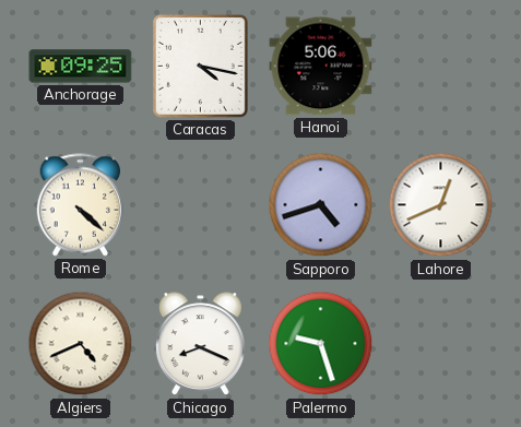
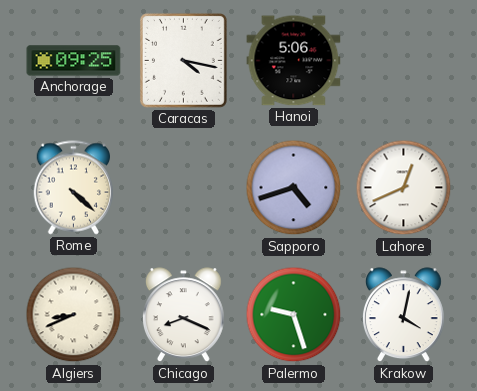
Algiers: 4:41 -> 8:41
Krakow: none -> 4:02
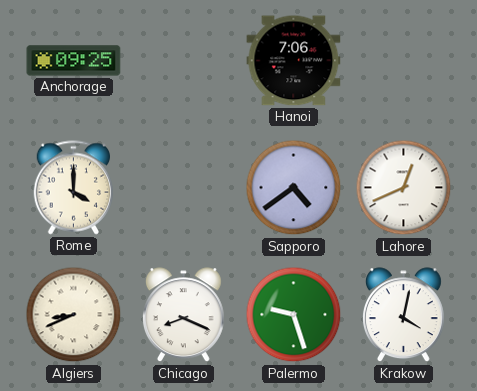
Caracas: 4:17 -> none
Hanoi: 5:06 -> 7:06
Rome: 4:22 -> 4:00
Sapporo: 4:42 -> 4:39
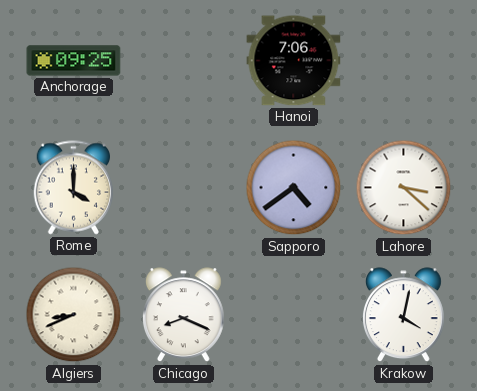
Lahore: 12:41 -> 3:22
Palermo: 9:27 -> none
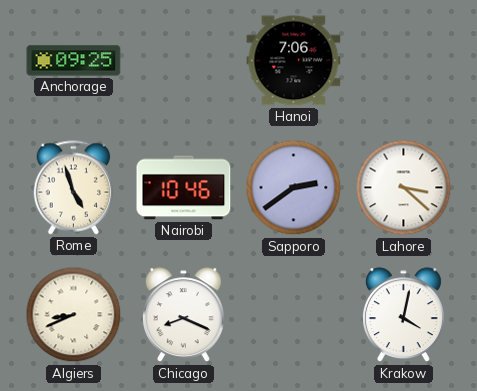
Rome: 4:00 -> 4:57
Nairobi: none -> 10:46
Sapporo: 4:39 -> 2:39
